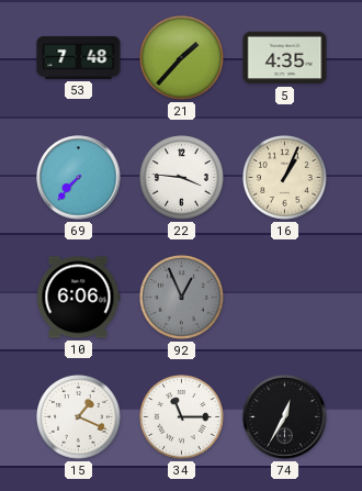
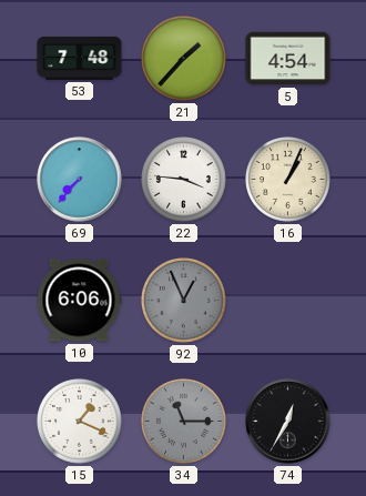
5: 4:35 -> 4:54
34 dial: white -> grey
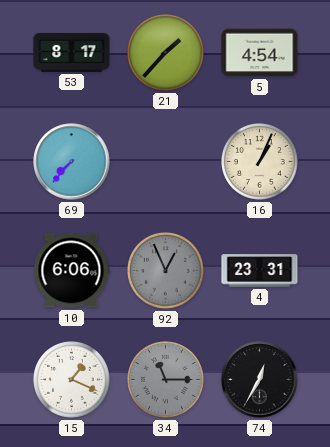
53: 7:48 -> 8:17
22: 3:46 -> none
4: none -> 23:31
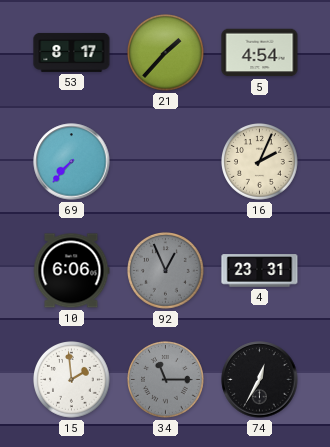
16: 1:04 -> 2:04
15: 1:19 -> 1:59
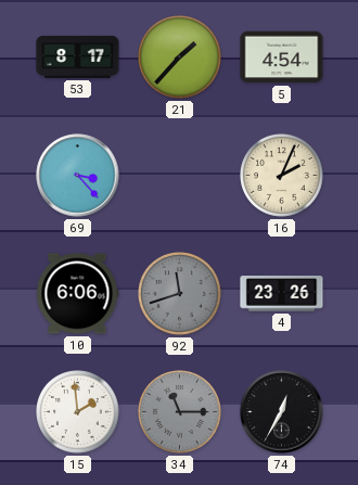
69: 7:37 -> 3:23
92: 12:56 -> 11:42
4: 23:31 -> 23:26
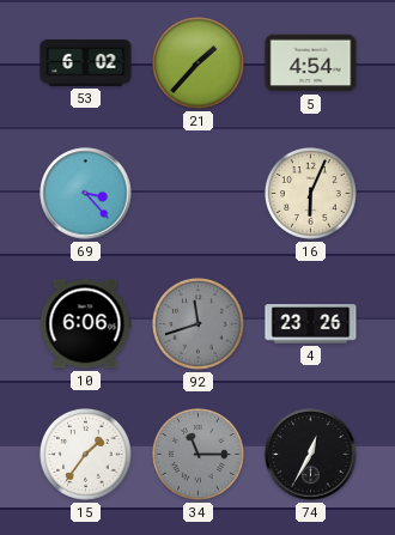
53: 8:17 -> 6:02
16: 2:04 -> 6:04
15: 1:59 -> 1:36
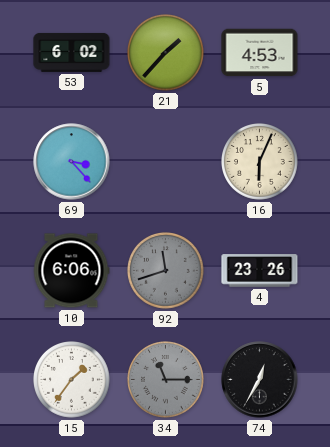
5: 4:54 -> 4:53
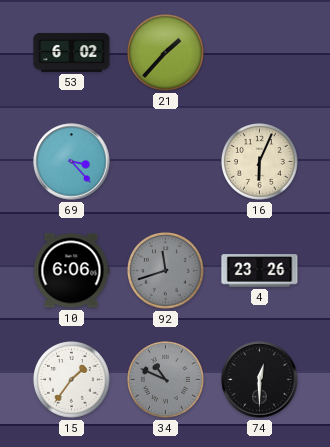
5: 4:53 -> none
34: 11:15 -> 10:49
74: 12:35 -> 12:30
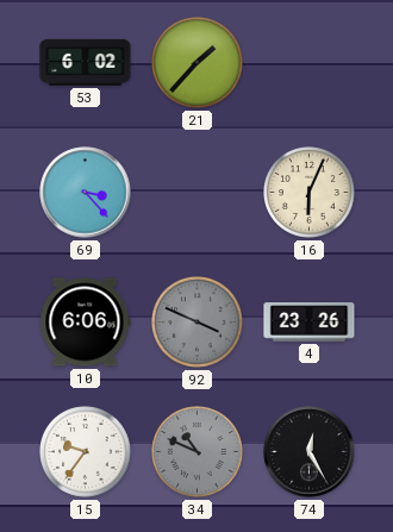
92: 11:42 -> 3:49
15: 1:36 -> 9:36
74: 12:30 -> 12:25
